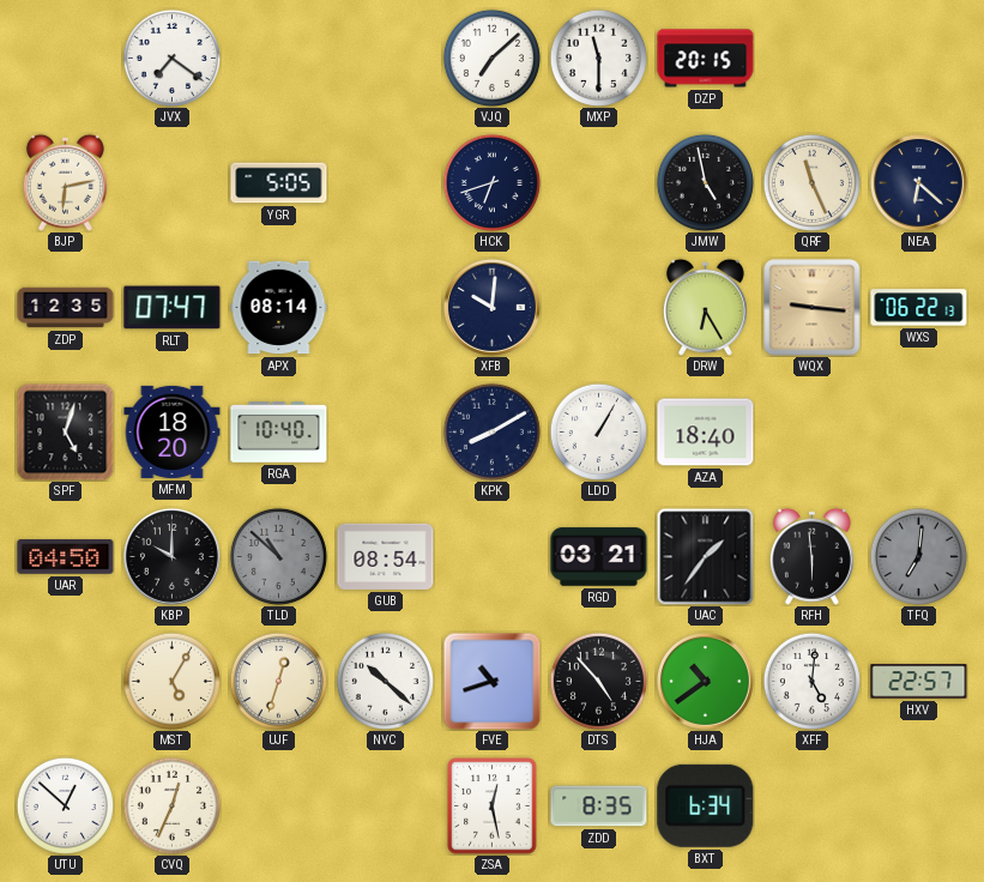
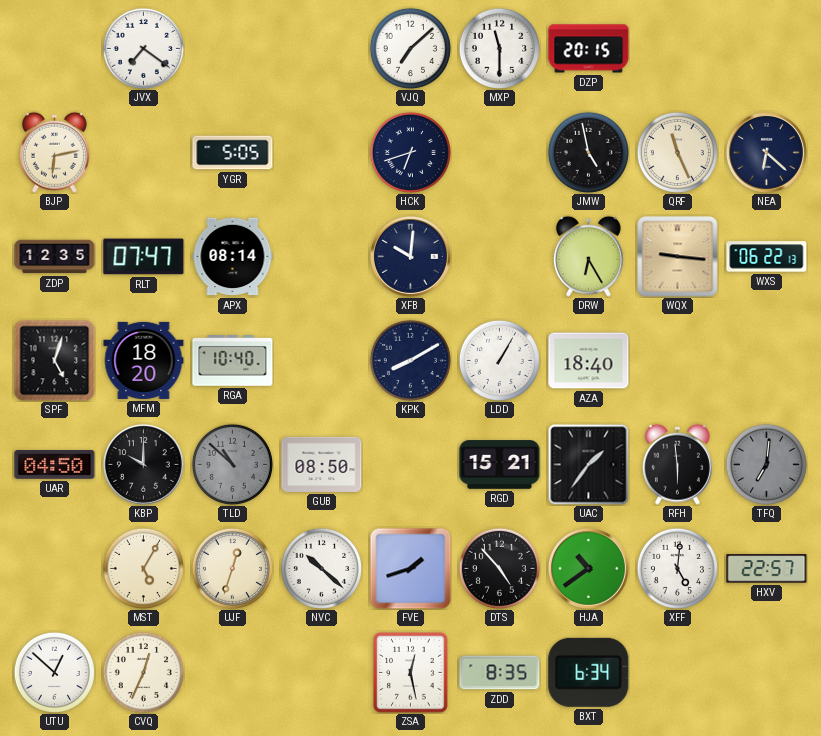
GUB: 08:54 -> 08:50
RGD: 03:21 -> 15:21
FVE: 10:42 -> 1:42
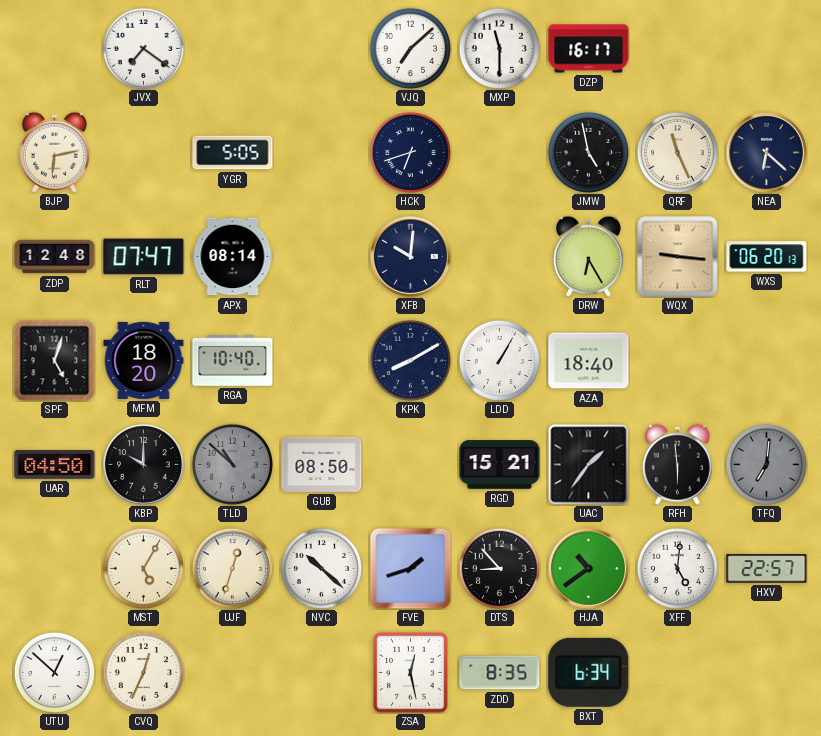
DZP: 20:15 -> 16:17
ZDP: 12:35 -> 12:48
WXS: 06:22 -> 06:20
DTS: 4:53 -> 8:53
